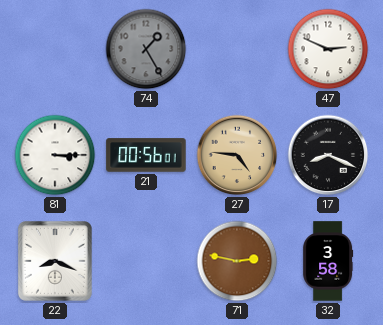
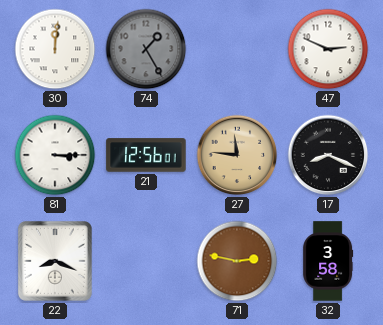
30: none -> 12:01
21: 00:56 -> 12:56
27: 4:46 -> 11:46
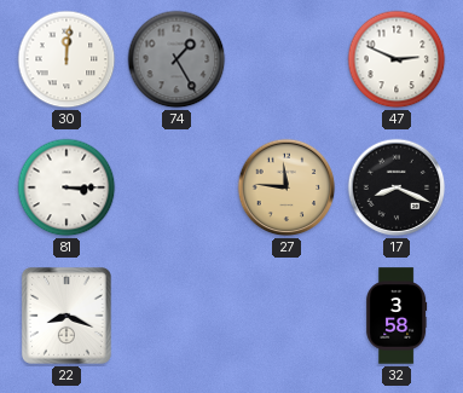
21: 12:56 -> none
71: 2:47 -> none
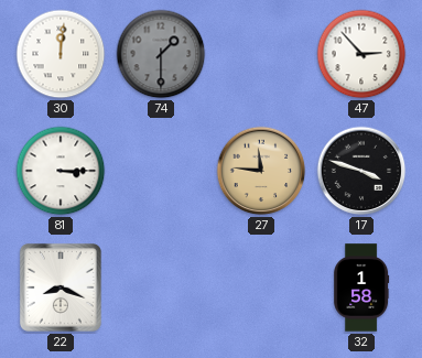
74: 1:25 -> 1:30
47: 2:49 -> 2:53
17: 8:19 -> 3:48
32: 3:58 -> 1:58
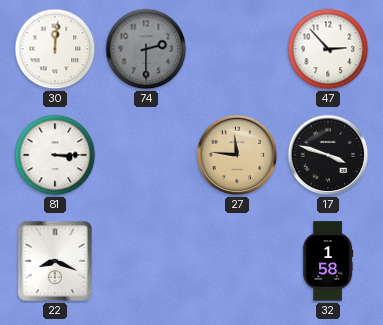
74: 1:30 -> 2:30
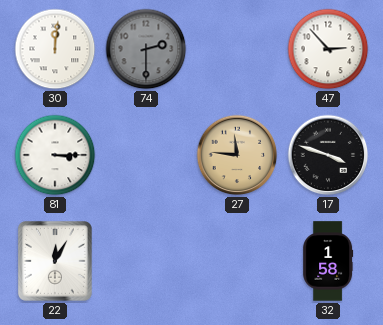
22: 8:19 -> 12:05
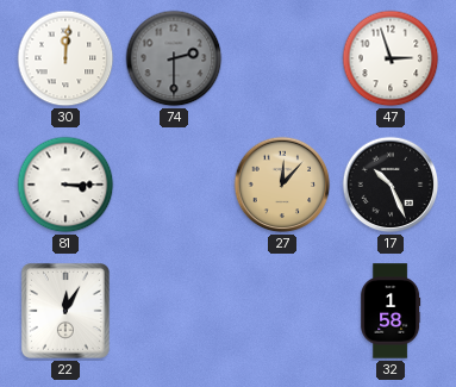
47: 2:53 -> 2:57
27: 11:46 -> 12:07
17: 3:48 -> 10:26
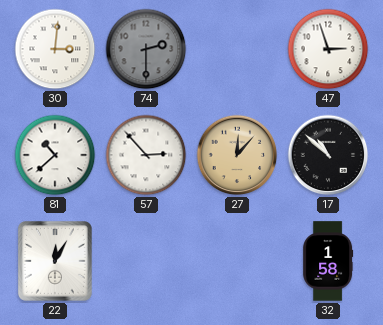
30: 12:01 -> 3:01
81: 3:15 -> 10:38
57: none -> 2:53
17: 10:26 -> 10:52
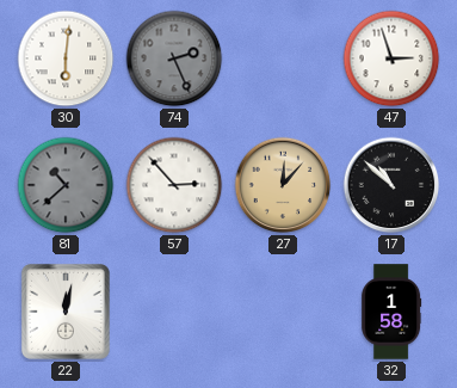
30: 3:01 -> 6:01
74: 2:30 -> 2:26
81 dial: white -> grey
22: 12:05 -> 12:02
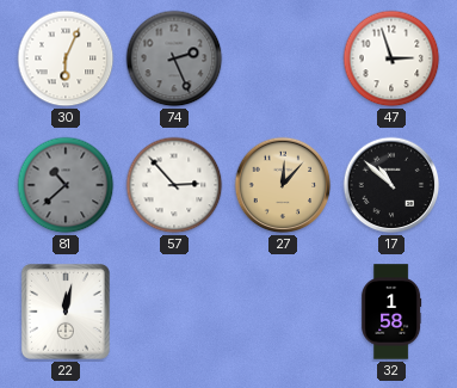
30: 6:01 -> 6:04
